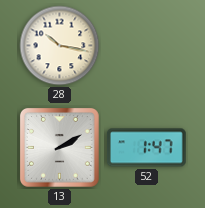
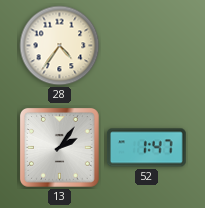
28: 10:17 -> 4:36
13: 2:10 -> 2:06
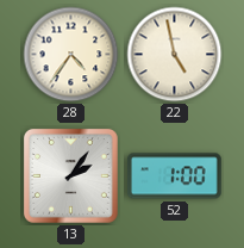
22: none -> 4:58
52: 1:47 -> 1:00
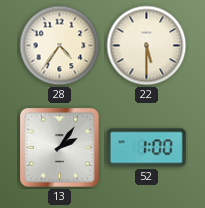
22: 4:58 -> 5:30
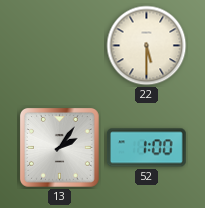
28: 4:36 -> none
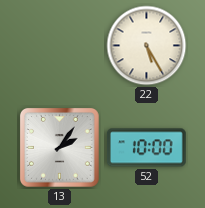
22: 5:30 -> 5:25
52: 1:00 -> 10:00
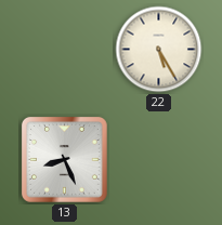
13: 2:06 -> 8:26
52: 10:00 -> none
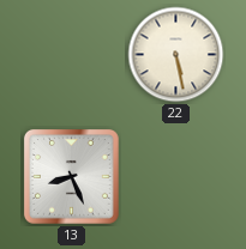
22: 5:25 -> 5:28
